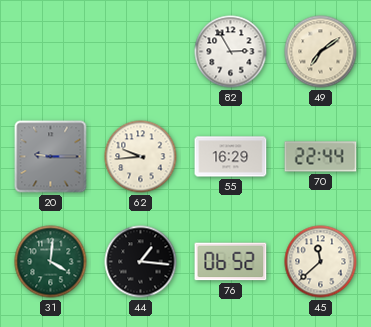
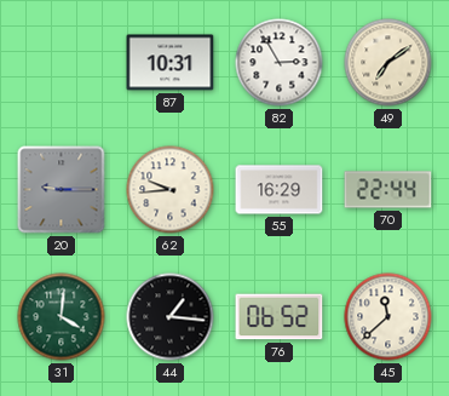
87: none -> 10:31
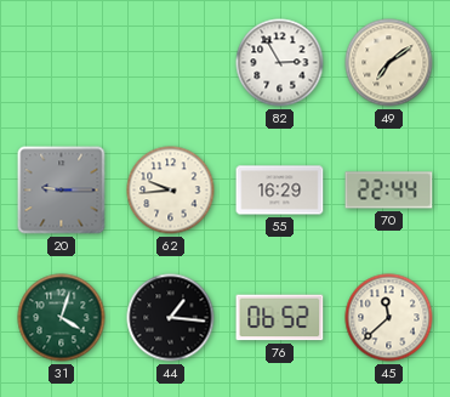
87: 10:31 -> none
31: 4:01 -> 4:03
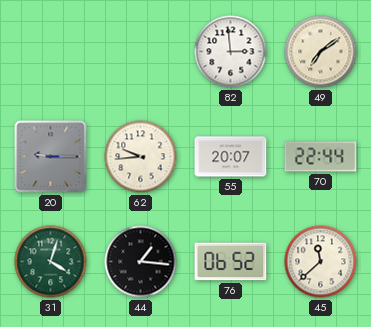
82: 2:55 -> 2:59
55: 16:29 -> 20:07
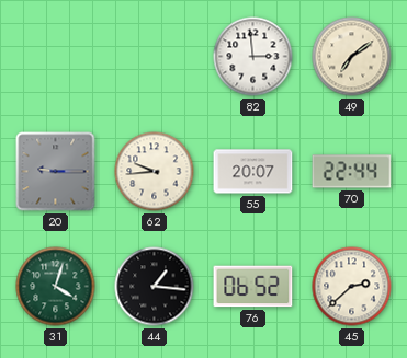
45: 11:38 -> 2:38
